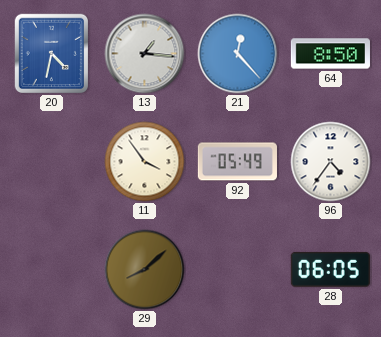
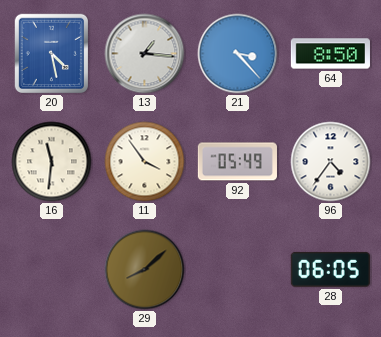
20: 4:32 -> 4:28
21: 12:23 -> 3:23
16: none -> 11:31
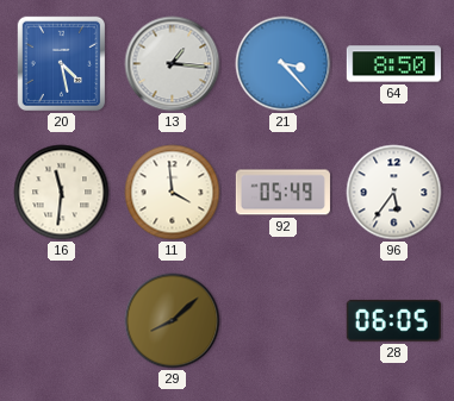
11: 3:54 -> 3:59
96: 4:36 -> 5:36
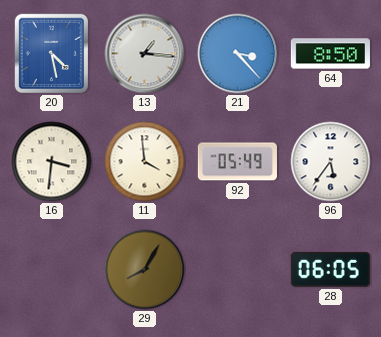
16: 11:31 -> 3:31
29: 8:08 -> 8:05
